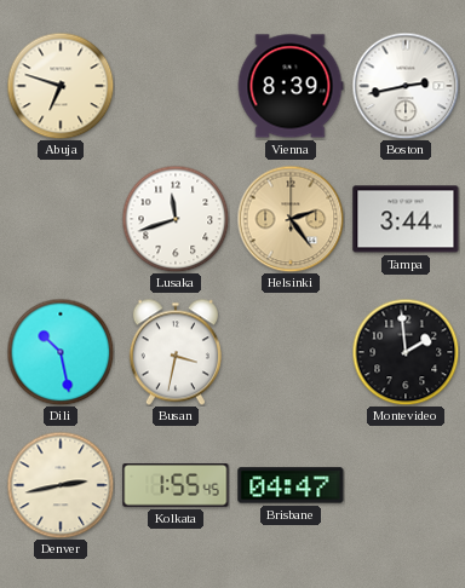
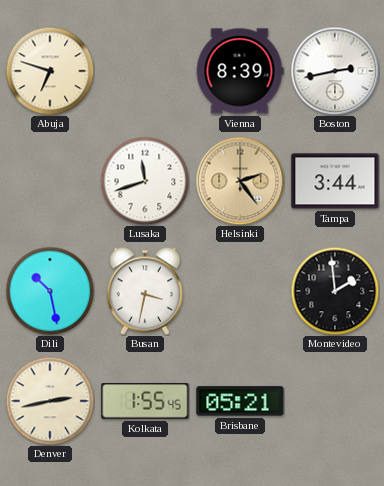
Brisbane: 04:47 -> 05:21
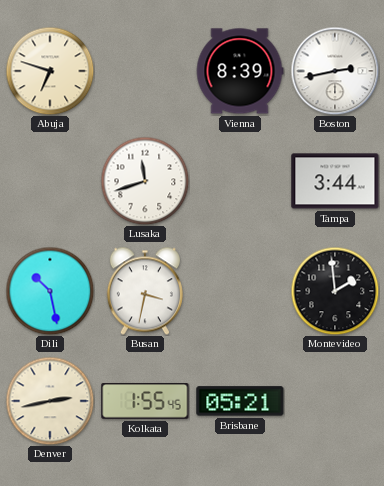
Helsinki: 2:24 -> none
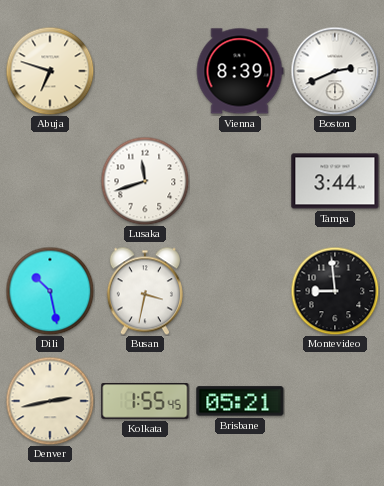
Boston: 2:43 -> 2:41
Montevideo: 1:59 -> 8:59
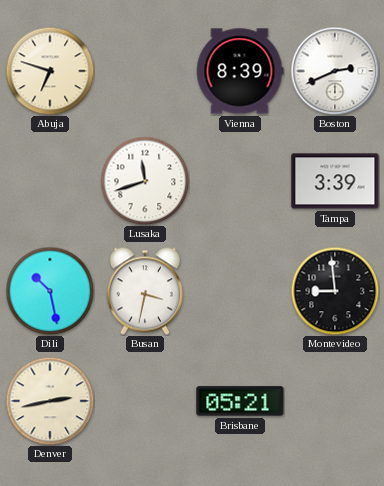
Tampa: 3:44 -> 3:39
Kolkata: 1:55 -> none
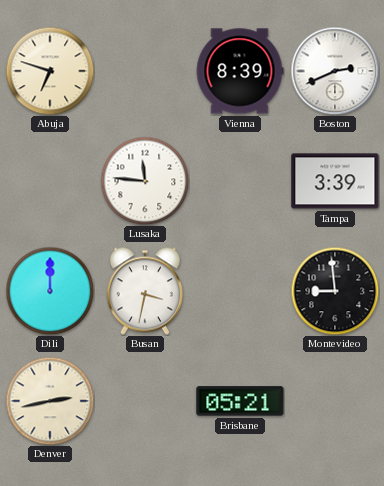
Lusaka: 11:42 -> 11:46
Dili: 10:28 -> 12:00
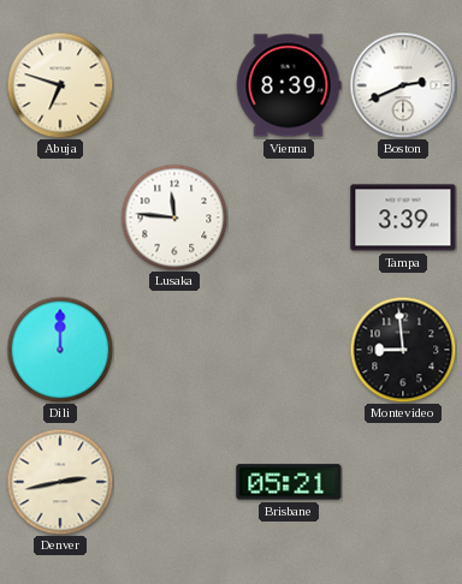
Busan: 3:32 -> none
